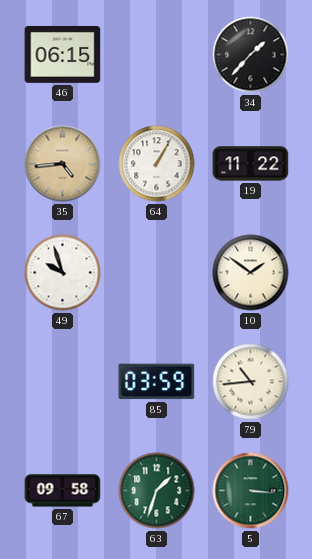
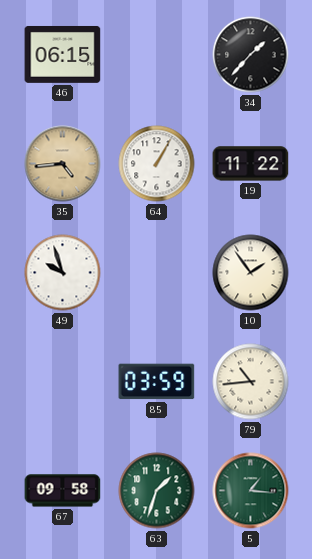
10: 1:51 -> 1:54
5: 3:16 -> 1:16
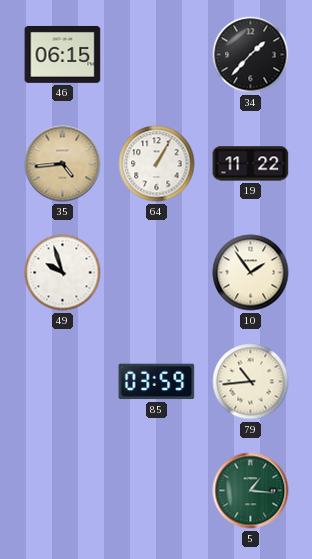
67: 09:58 -> none
63: 1:33 -> none
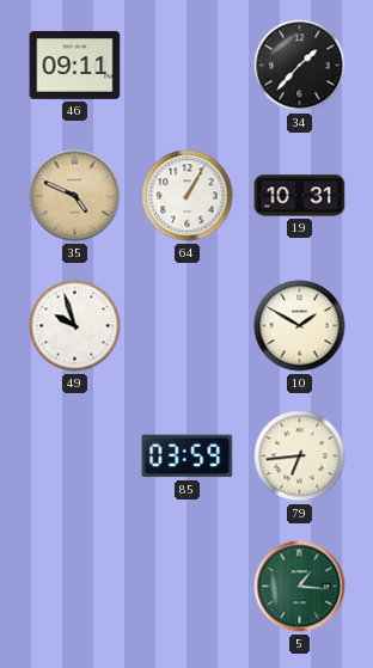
46: 06:15 -> 09:11
35: 4:44 -> 4:49
19: 11:22 -> 10:31
10: 1:54 -> 1:50
79: 10:44 -> 6:44
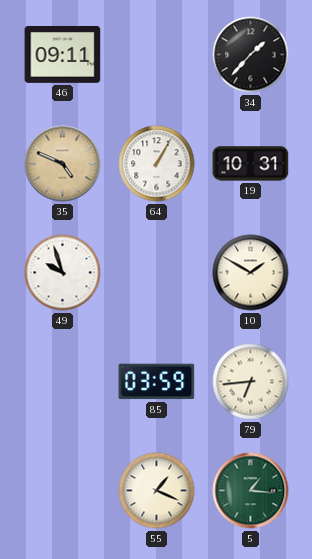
55: none -> 1:19
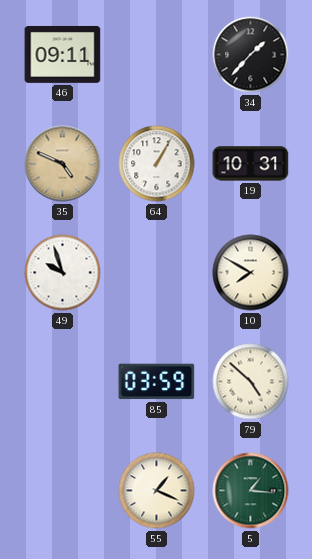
10: 1:50 -> 7:50
79: 6:44 -> 4:52
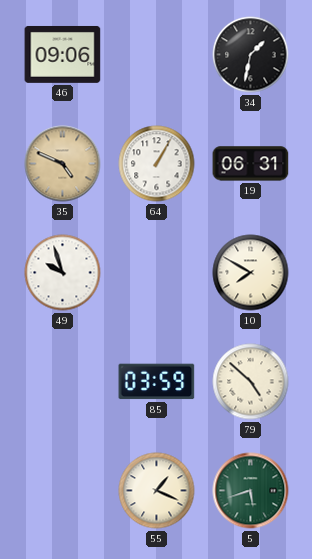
46: 09:11 -> 09:06
34: 1:37 -> 1:32
19: 10:31 -> 06:31
5: 1:16 -> 5:42
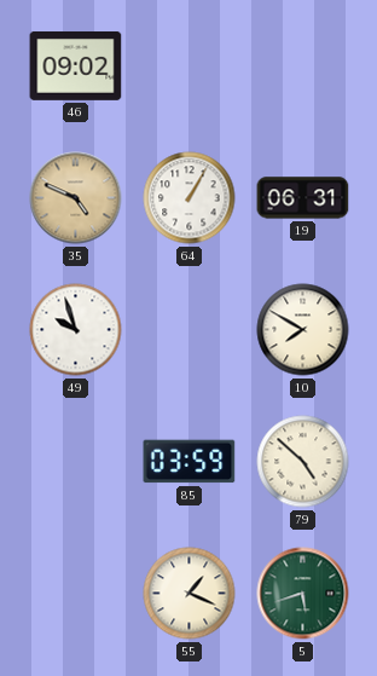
46: 09:06 -> 09:02
34: 1:32 -> none
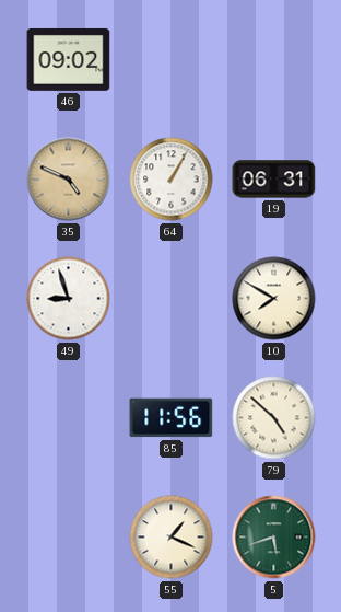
49: 9:57 -> 8:57
85: 03:59 -> 11:56
